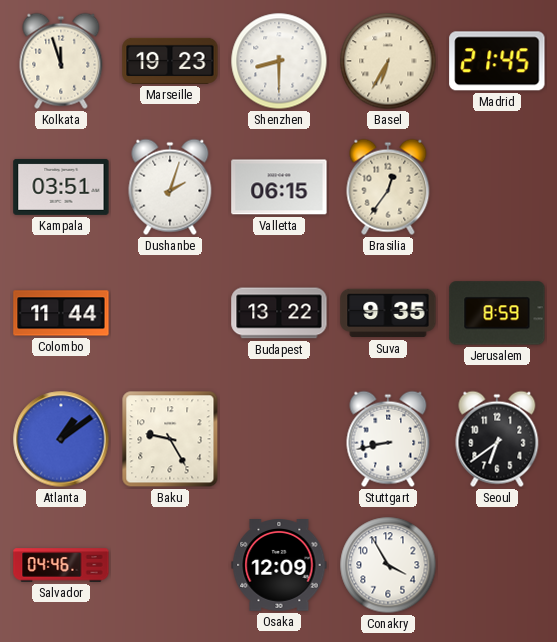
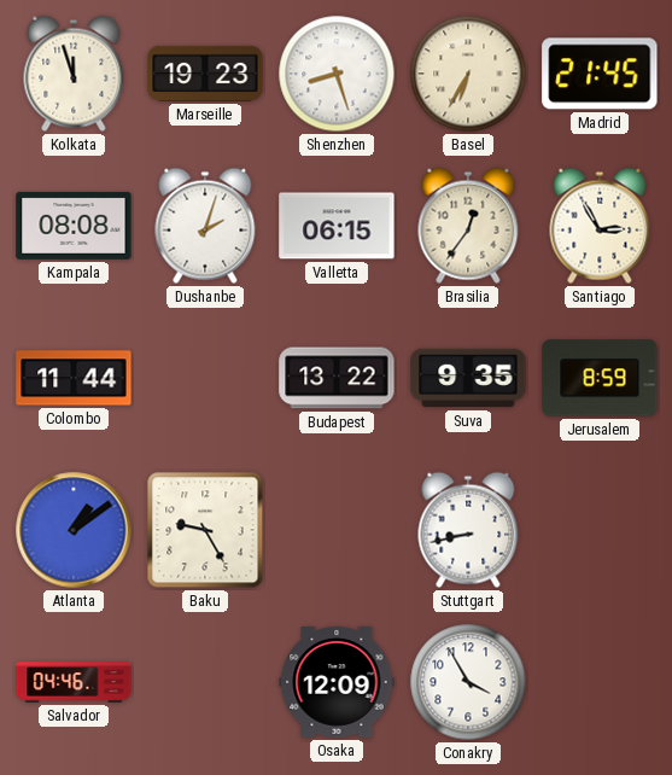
Shenzhen: 8:30 -> 8:27
Kampala: 03:51 -> 08:08
Santiago: none -> 2:55
Seoul: 6:39 -> none
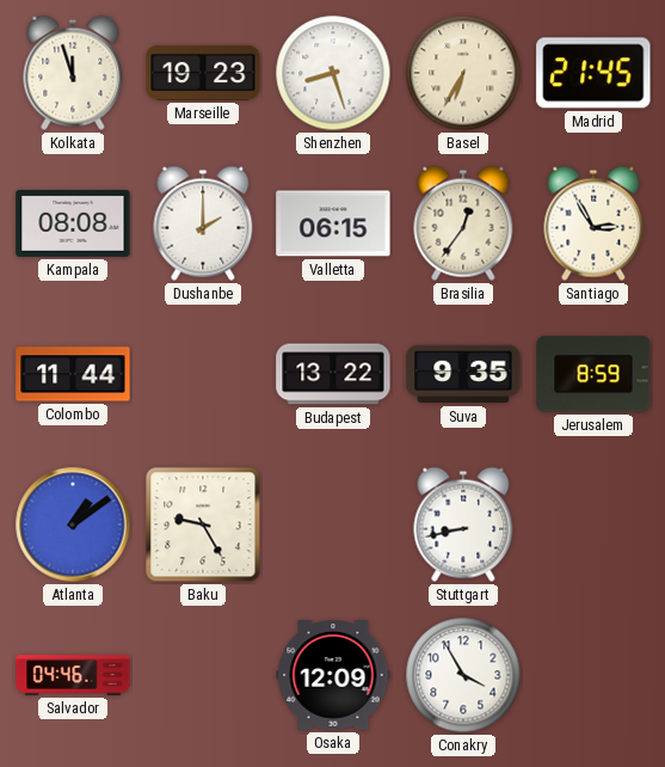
Dushanbe: 2:03 -> 2:00
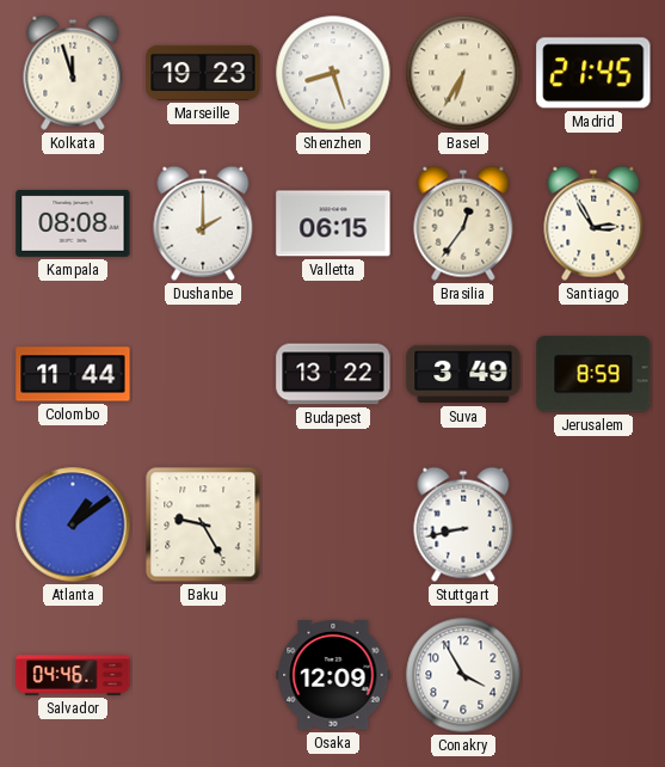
Suva: 9:35 -> 3:49
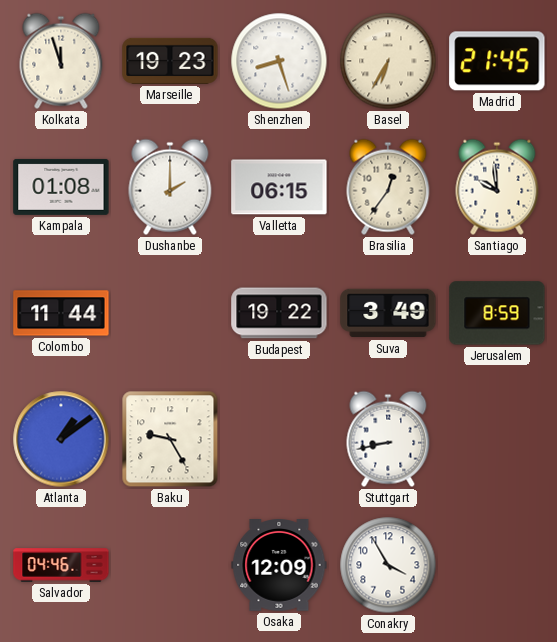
Kampala: 08:08 -> 01:08
Santiago: 2:55 -> 9:59
Budapest: 13:22 -> 19:22
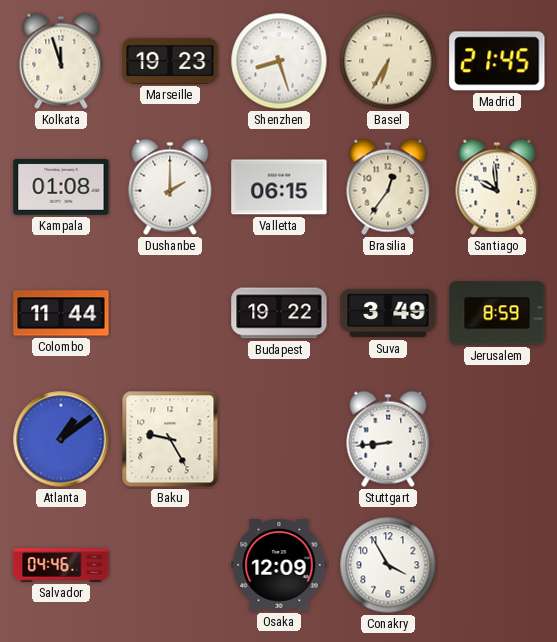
Stuttgart: 8:43 -> 8:44
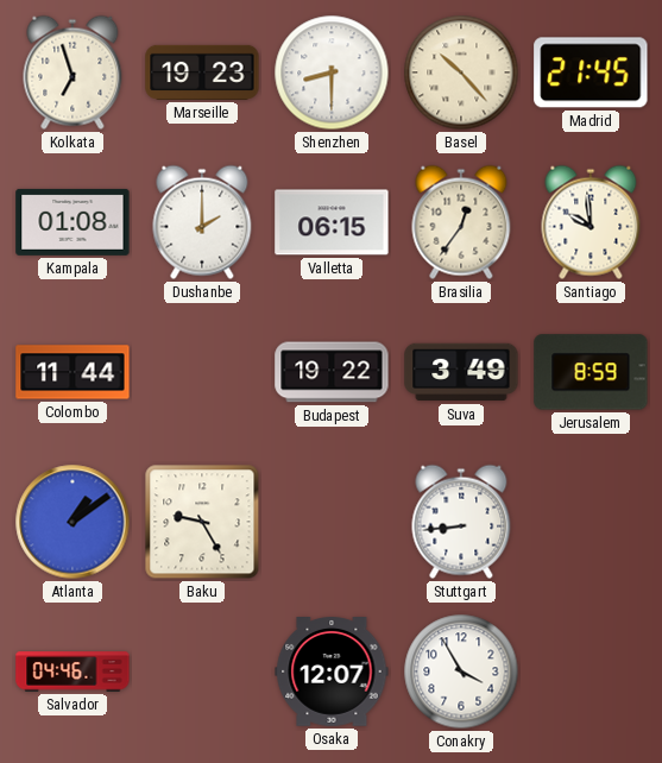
Kolkata: 11:57 -> 6:57
Shenzhen: 8:27 -> 8:30
Basel: 6:35 -> 10:23
Osaka: 12:09 -> 12:07
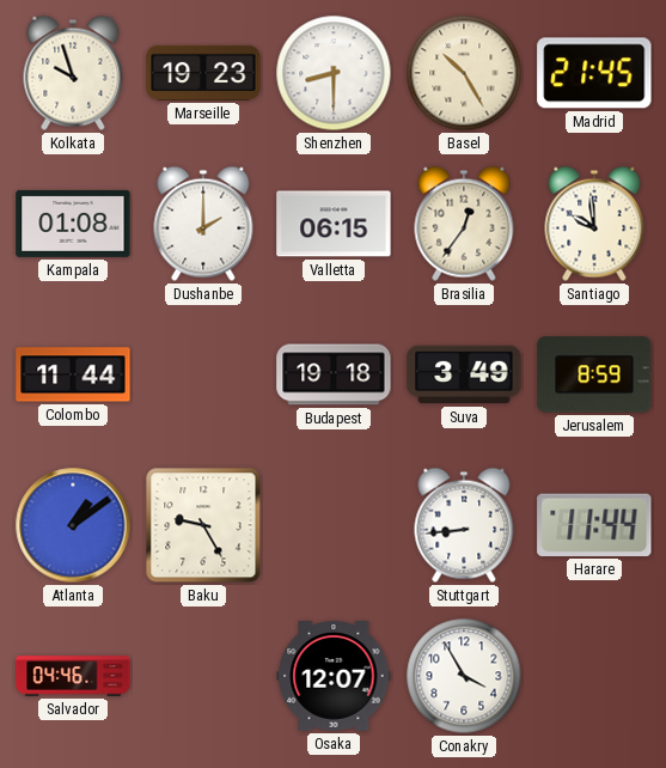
Kolkata: 6:57 -> 9:57
Basel: 10:23 -> 10:25
Budapest: 19:22 -> 19:18
Harare: none -> 11:44
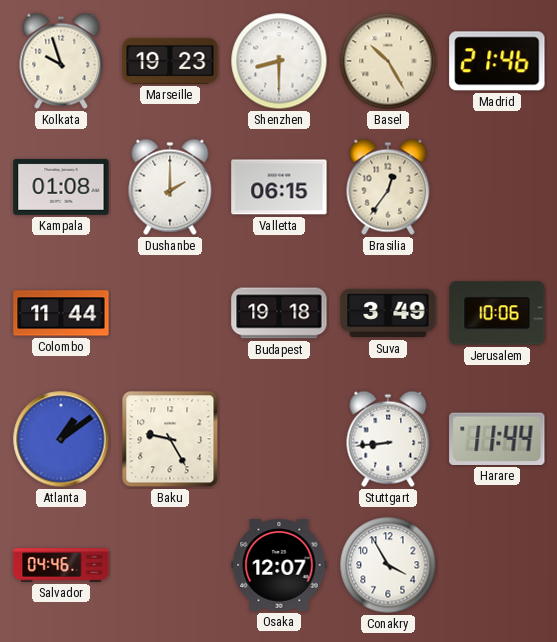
Madrid: 21:45 -> 21:46
Santiago: 9:59 -> none
Jerusalem: 8:59 -> 10:06
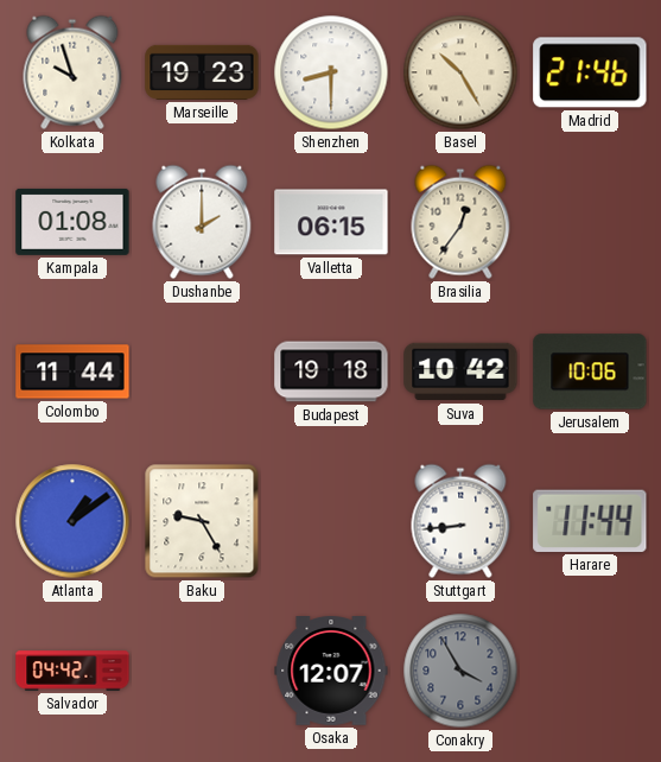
Suva: 3:49 -> 10:42
Salvador: 04:46 -> 04:42
Conakry dial: white -> grey
